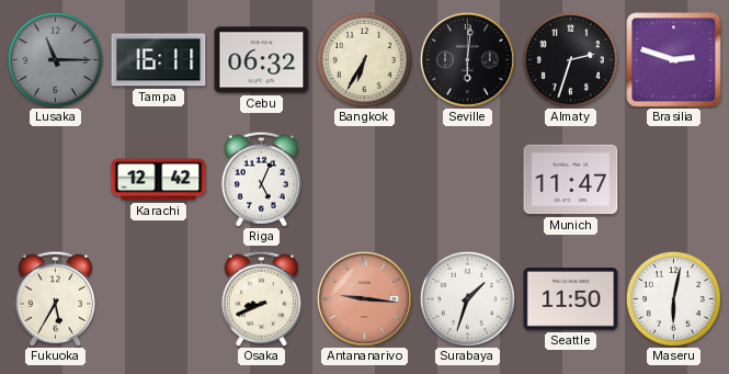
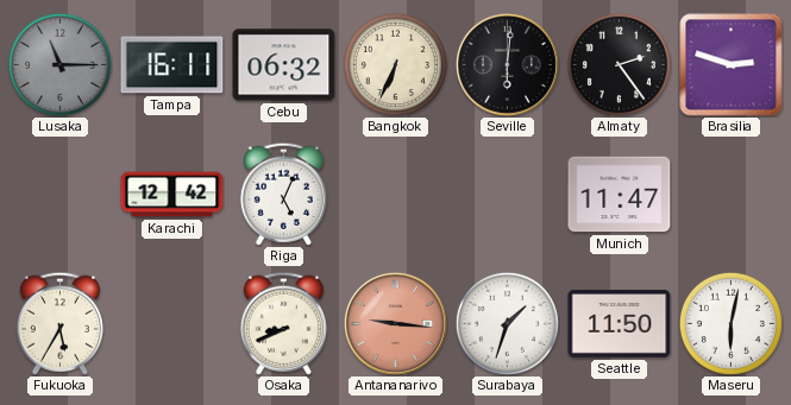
Bangkok: 6:35 -> 6:34
Almaty: 2:33 -> 2:24
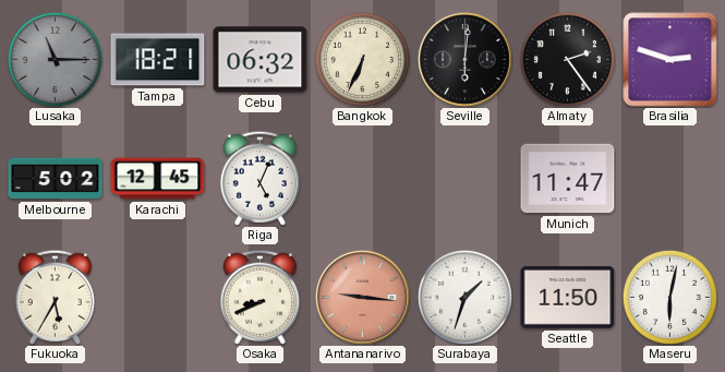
Tampa: 16:11 -> 18:21
Melbourne: none -> 5:02
Karachi: 12:42 -> 12:45
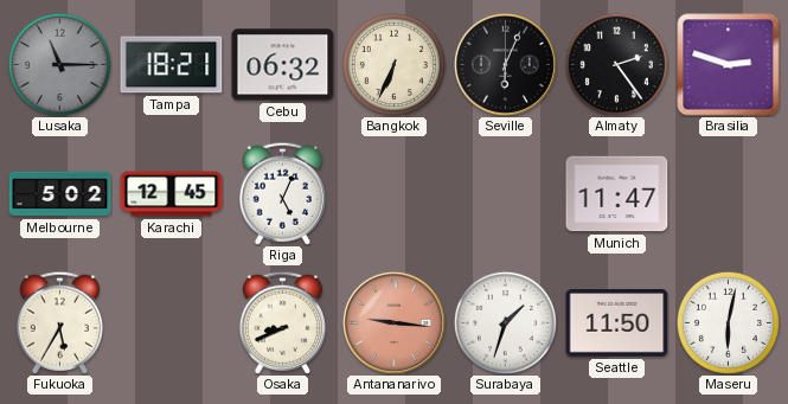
Seville: 6:01 -> 6:04
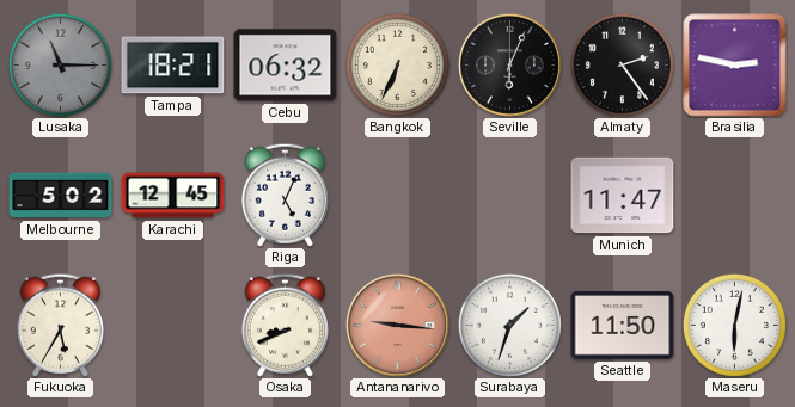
Brasilia: 2:48 -> 2:47
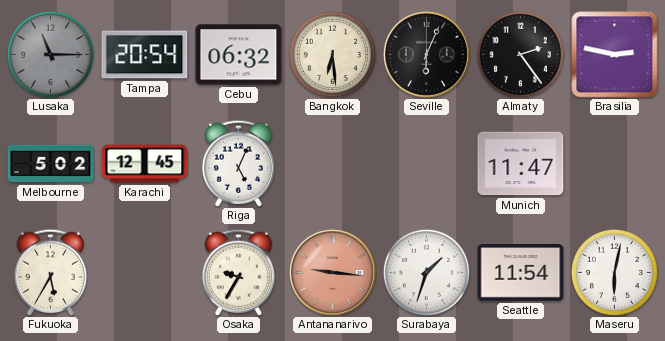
Tampa: 18:21 -> 20:54
Bangkok: 6:34 -> 6:29
Osaka: 8:41 -> 9:35
Seattle: 11:50 -> 11:54
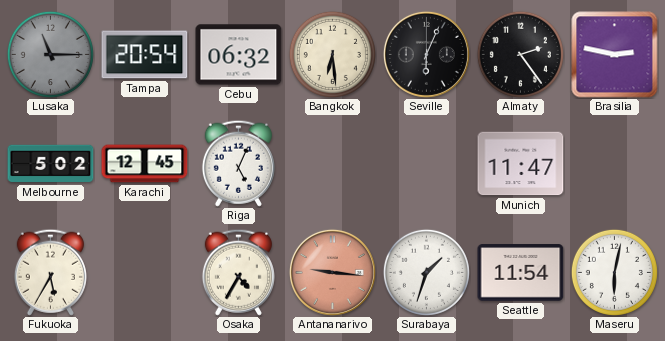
Osaka: 9:35 -> 4:35
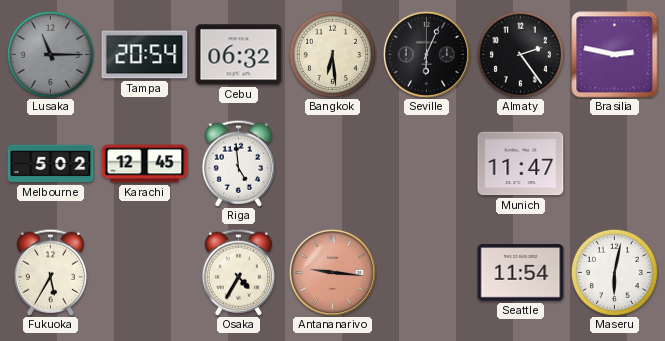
Riga: 5:04 -> 4:59
Surabaya: 1:33 -> none
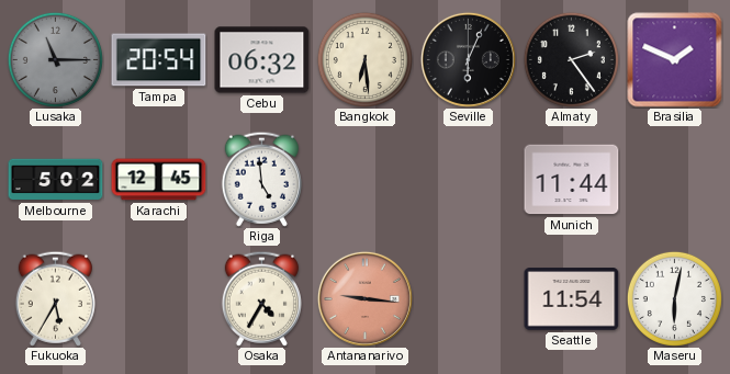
Brasilia: 2:47 -> 1:49
Munich: 11:47 -> 11:44
